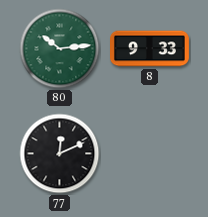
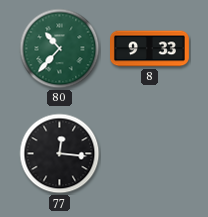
80: 10:14 -> 10:37
77: 12:11 -> 12:16
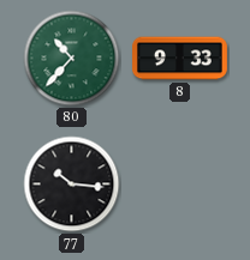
77: 12:16 -> 10:16
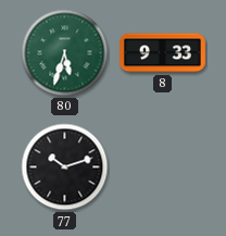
80: 10:37 -> 5:33
77: 10:16 -> 10:12
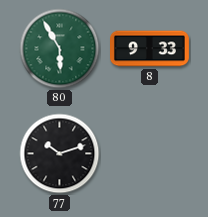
80: 5:33 -> 5:55
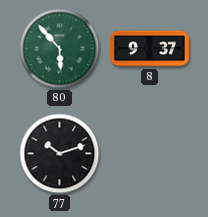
80: 5:55 -> 5:53
8: 9:33 -> 9:37
